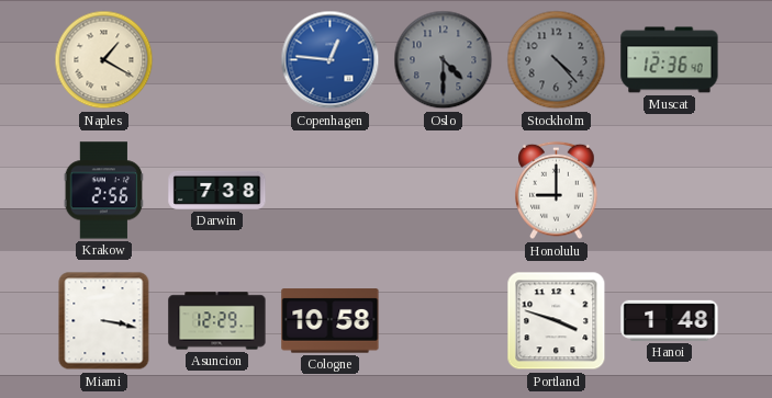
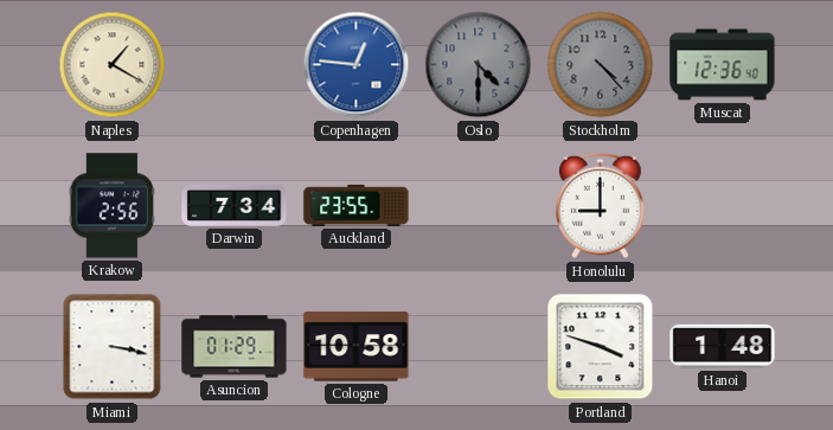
Darwin: 7:38 -> 7:34
Auckland: none -> 23:55
Asuncion: 12:29 -> 01:29
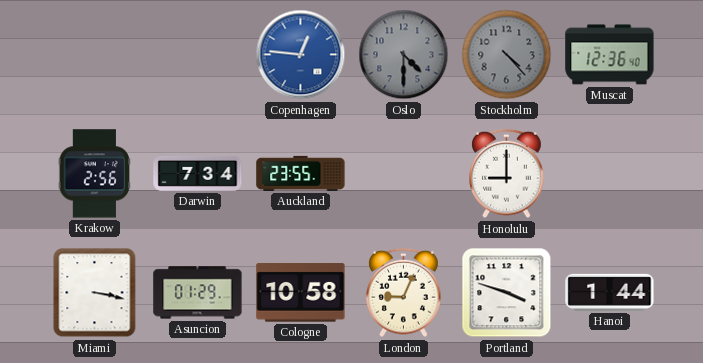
Naples: 1:20 -> none
London: none -> 9:04
Hanoi: 1:48 -> 1:44
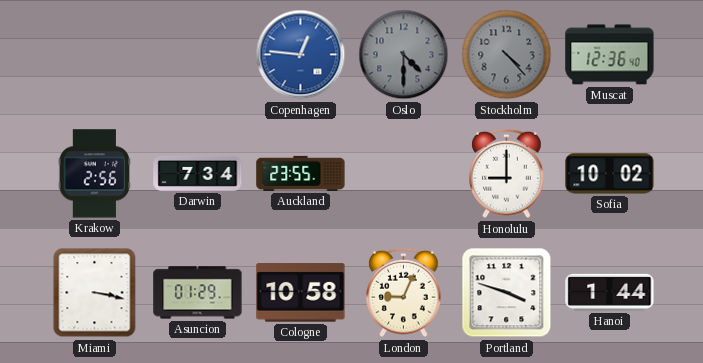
Sofia: none -> 10:02
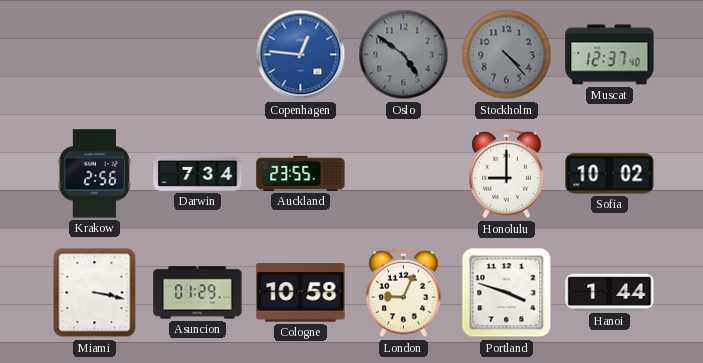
Oslo: 4:30 -> 4:51
Muscat: 12:36 -> 12:37
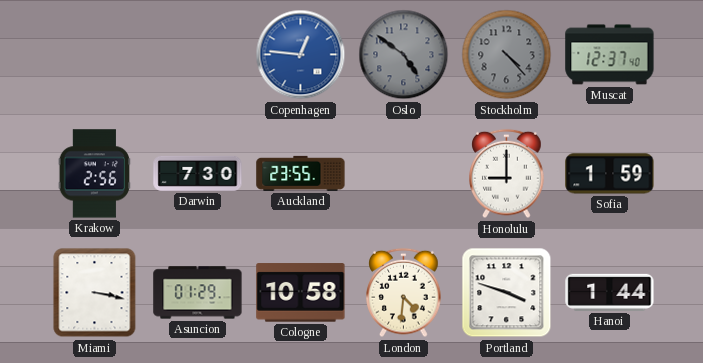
Darwin: 7:34 -> 7:30
Sofia: 10:02 -> 1:59
London: 9:04 -> 4:31
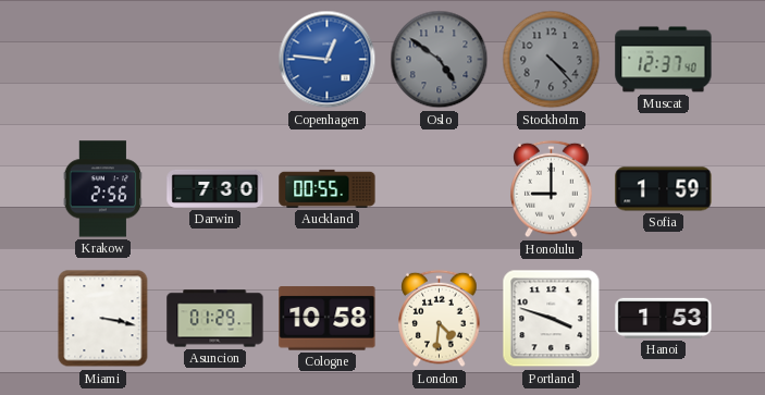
Auckland: 23:55 -> 00:55
Hanoi: 1:44 -> 1:53
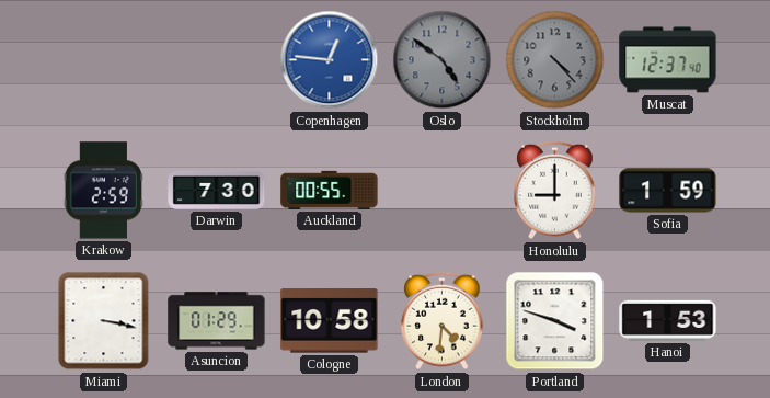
Krakow: 2:56 -> 2:59
